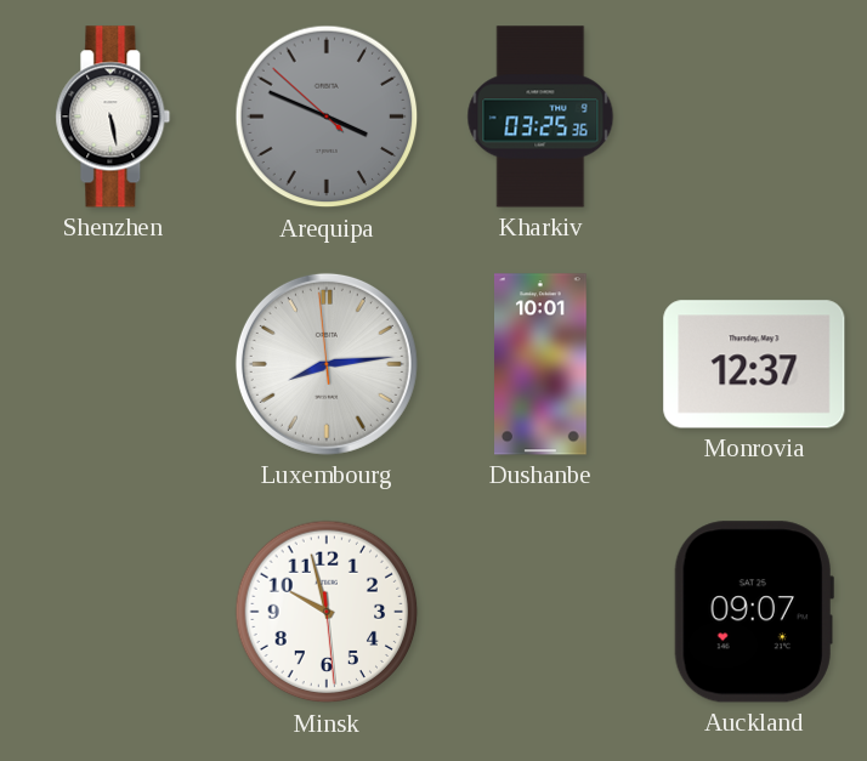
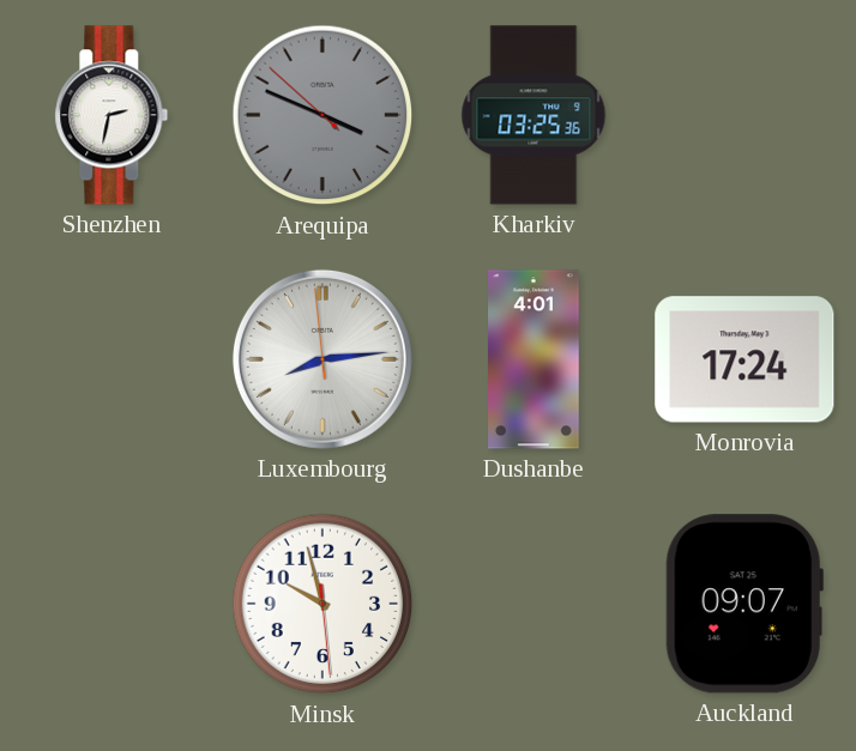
Shenzhen: 5:28 -> 2:32
Dushanbe: 10:01 -> 4:01
Monrovia: 12:37 -> 17:24
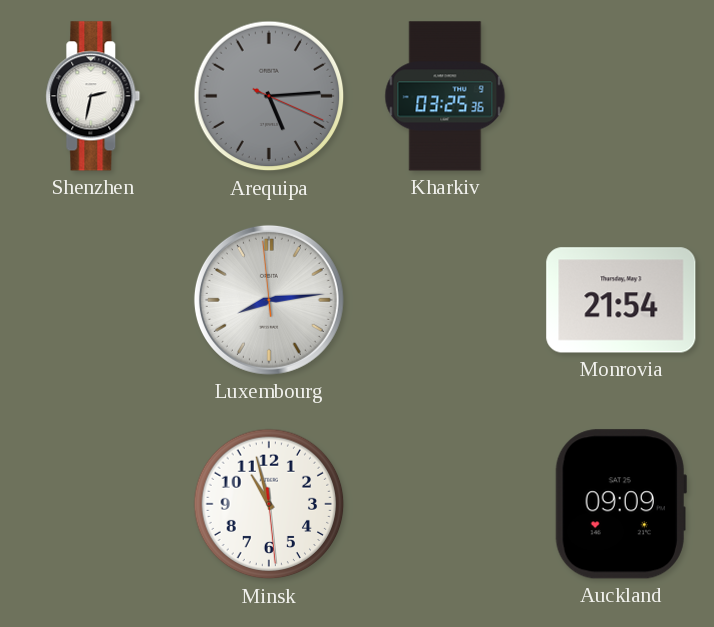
Arequipa: 3:48 -> 5:14
Dushanbe: 4:01 -> none
Monrovia: 17:24 -> 21:54
Minsk: 9:57 -> 10:57
Auckland: 09:07 -> 09:09
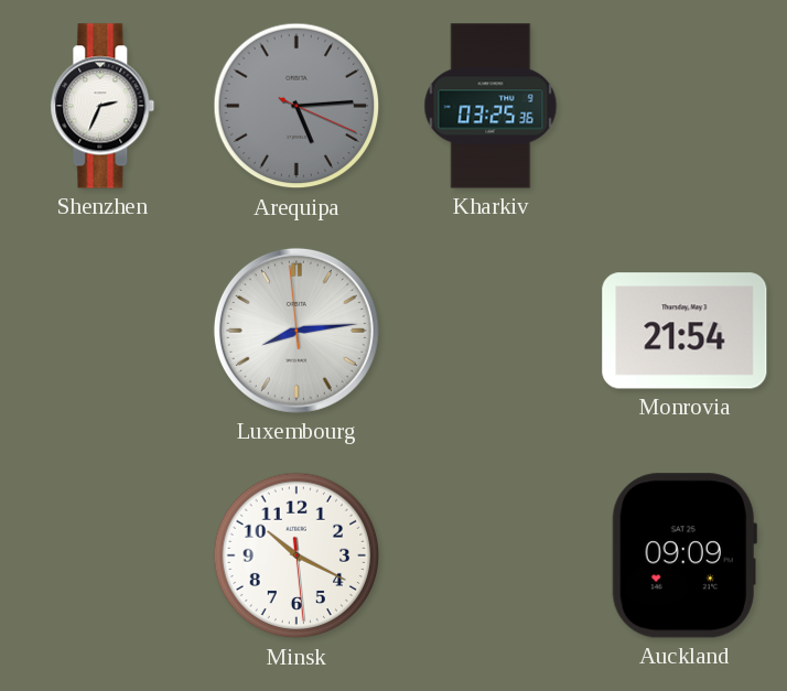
Shenzhen: 2:32 -> 2:34
Minsk: 10:57 -> 10:19
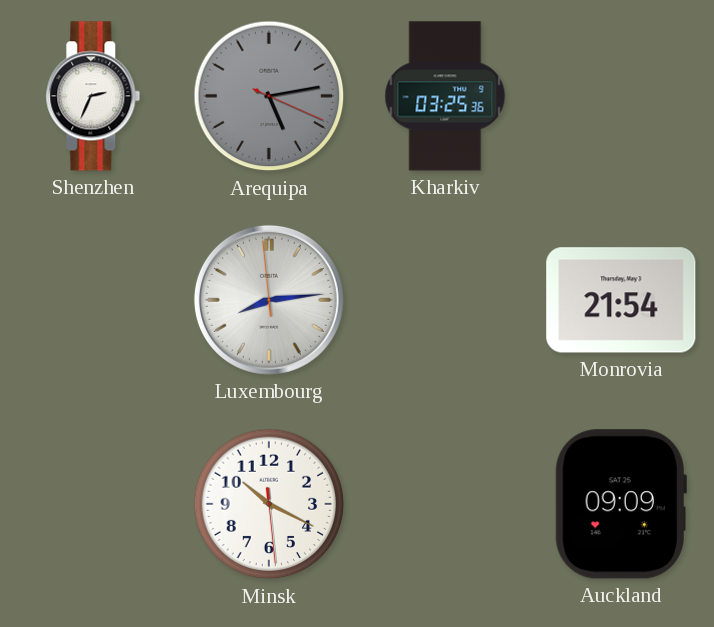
Arequipa: 5:14 -> 5:13
